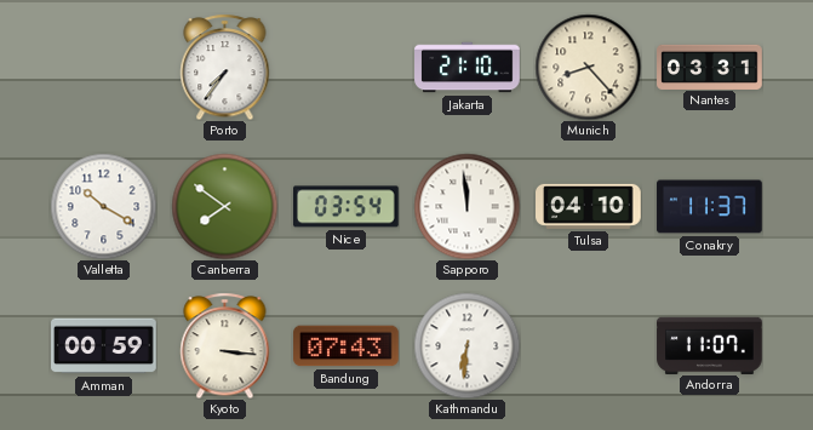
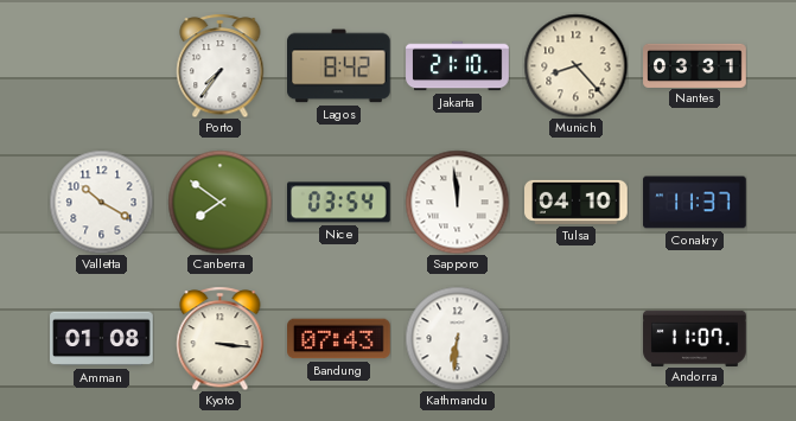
Lagos: none -> 8:42
Amman: 00:59 -> 01:08
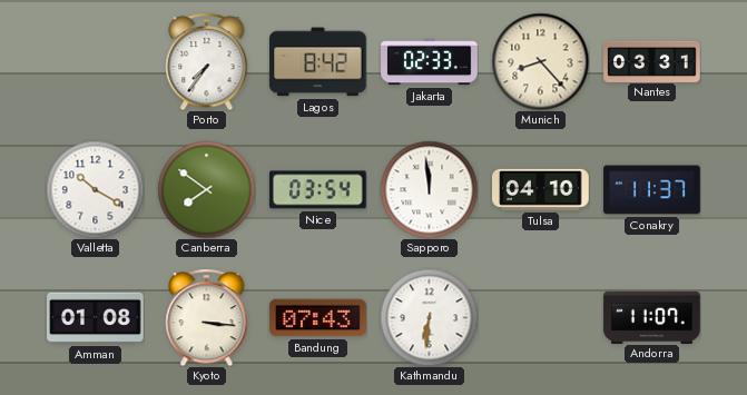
Jakarta: 21:10 -> 02:33
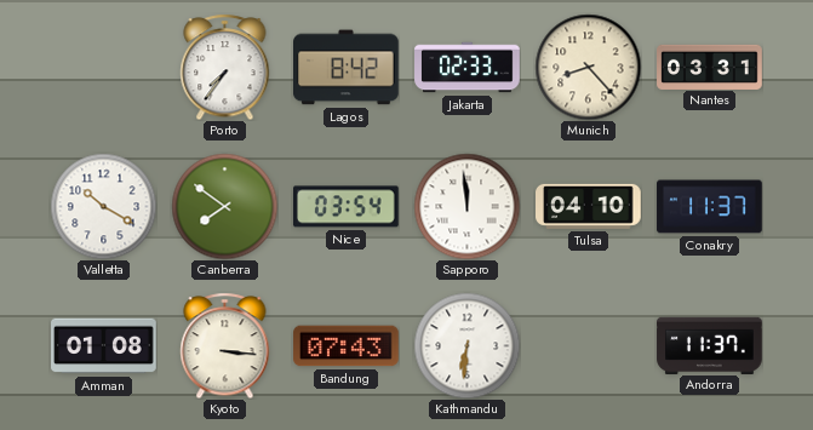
Andorra: 11:07 -> 11:37
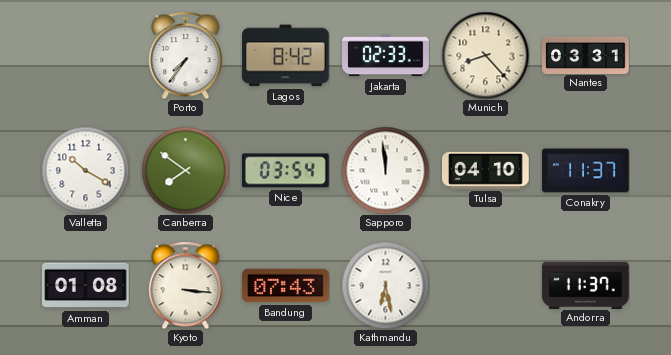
Kathmandu: 6:31 -> 6:28
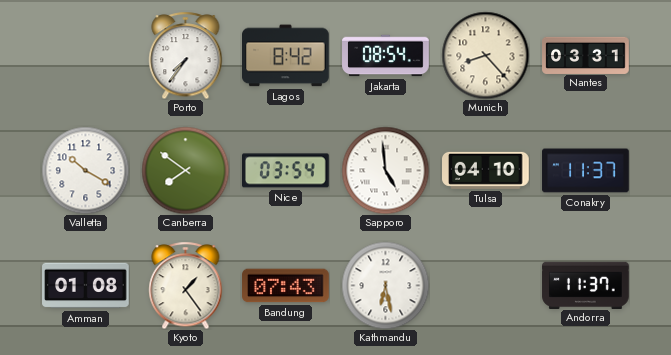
Jakarta: 02:33 -> 08:54
Sapporo: 11:59 -> 4:59
Kyoto: 3:16 -> 1:24
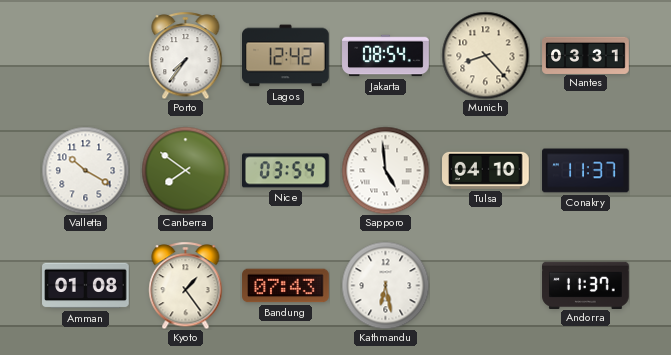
Lagos: 8:42 -> 12:42
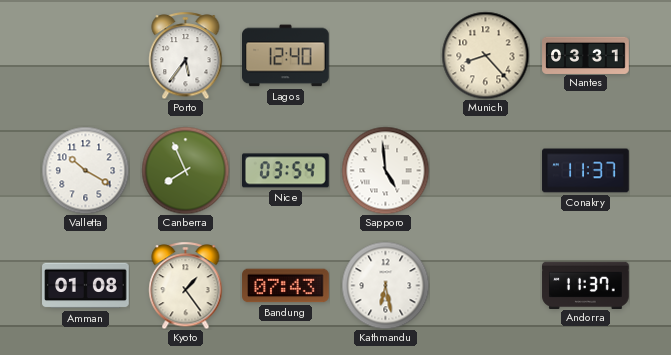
Porto: 7:36 -> 5:36
Lagos: 12:42 -> 12:40
Jakarta: 08:54 -> none
Canberra: 7:51 -> 7:56
Tulsa: 04:10 -> none
